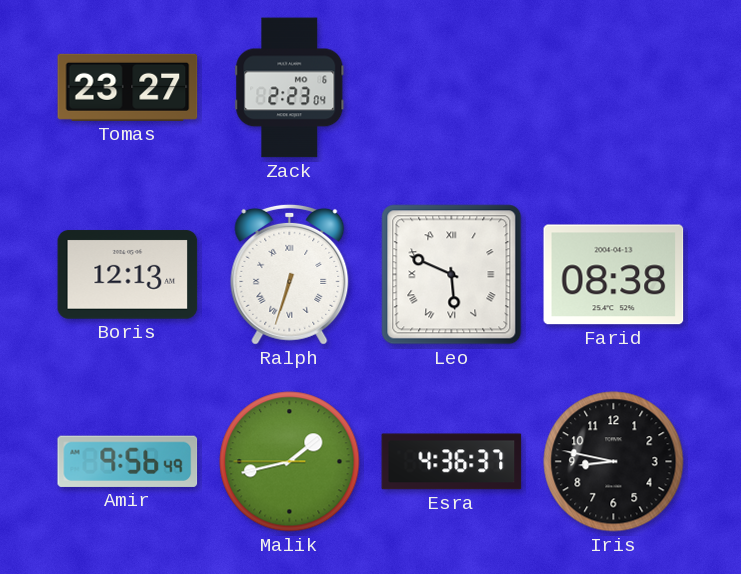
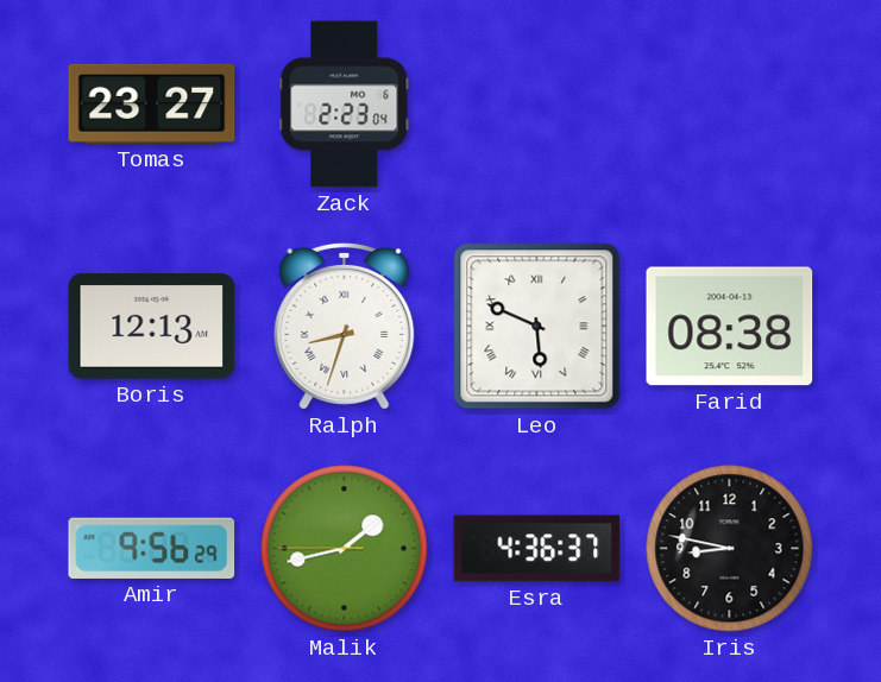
Ralph: 6:33 -> 8:33
Amir: 9:56:49 -> 9:56:29
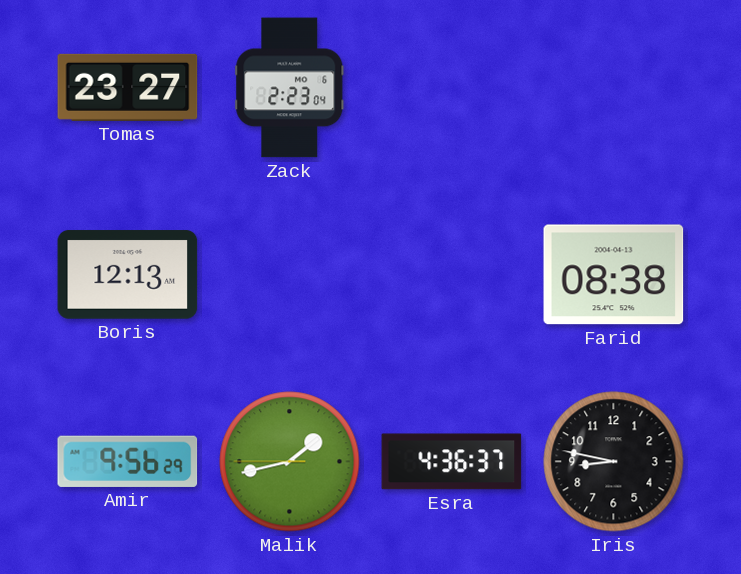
Ralph: 8:33 -> none
Leo: 5:49 -> none
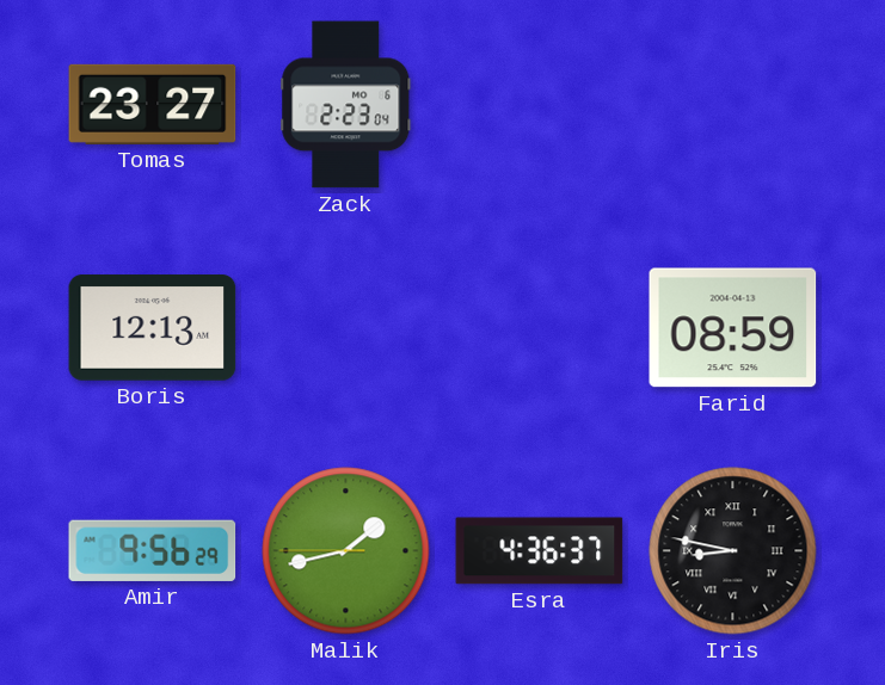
Farid: 08:38 -> 08:59
Iris numerals: Arabic -> Roman
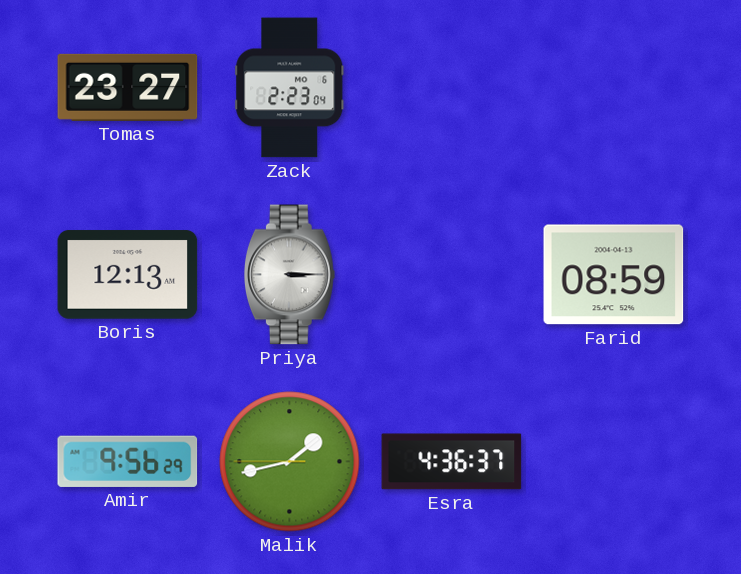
Priya: none -> 3:15
Iris: 8:47 -> none
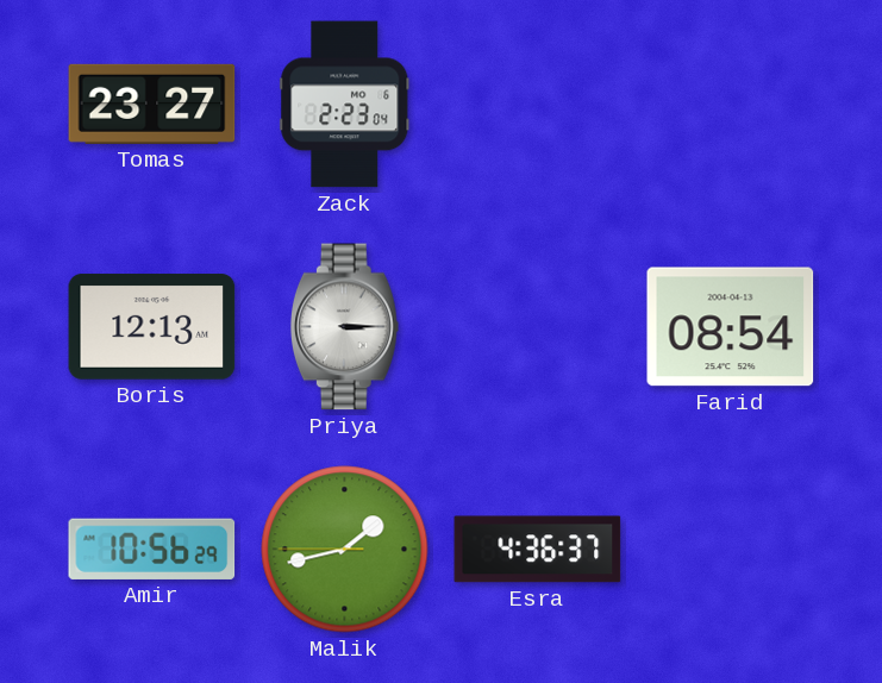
Farid: 08:59 -> 08:54
Amir: 9:56 -> 10:56
